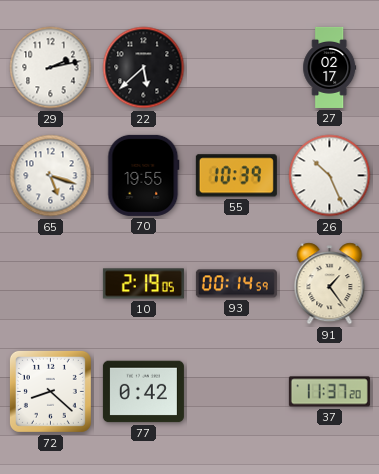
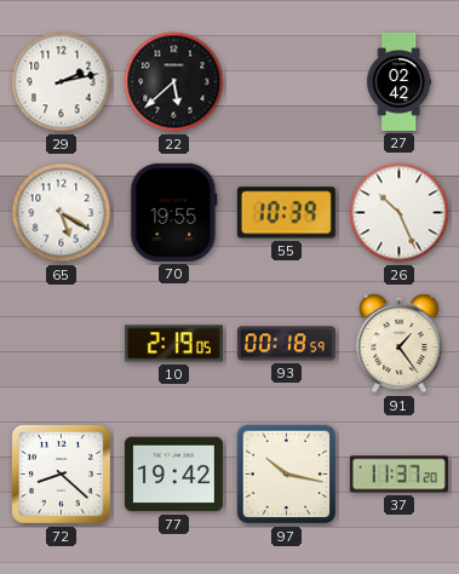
27: 02:17 -> 02:42
65: 5:18 -> 5:20
93: 00:14 -> 00:18
77: 0:42 -> 19:42
97: none -> 10:17
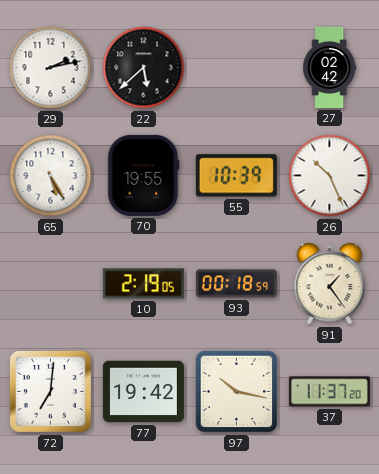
65: 5:20 -> 5:25
72: 8:22 -> 7:01
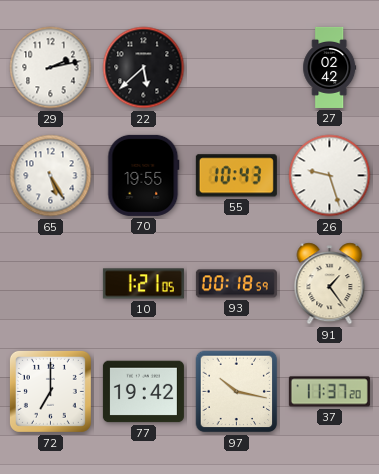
55: 10:39 -> 10:43
26: 10:26 -> 9:27
10: 2:19 -> 1:21
72: 7:01 -> 7:00
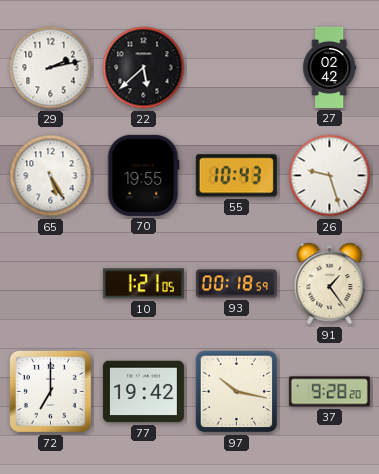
37: 11:37 -> 9:28
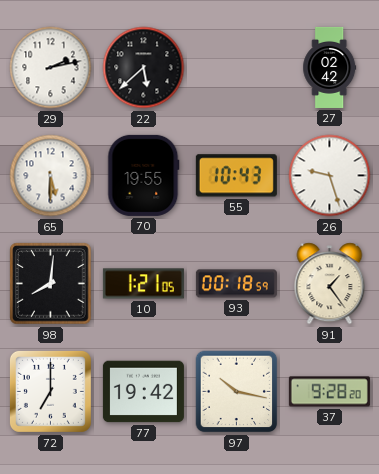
65: 5:25 -> 5:30
98: none -> 8:01
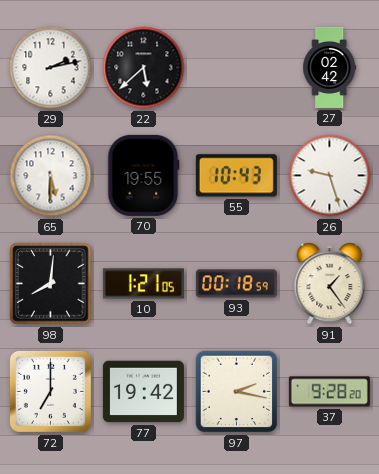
97: 10:17 -> 2:17
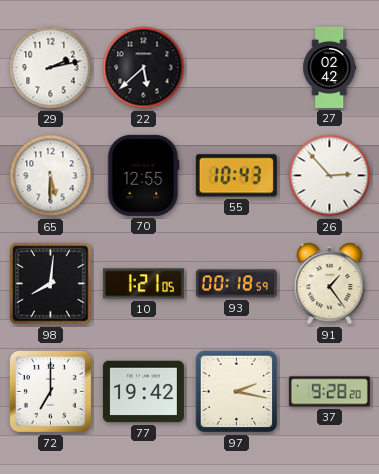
70: 19:55 -> 12:55
26: 9:27 -> 2:53
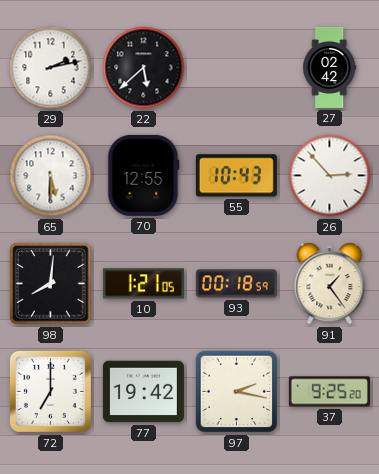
37: 9:28 -> 9:25
